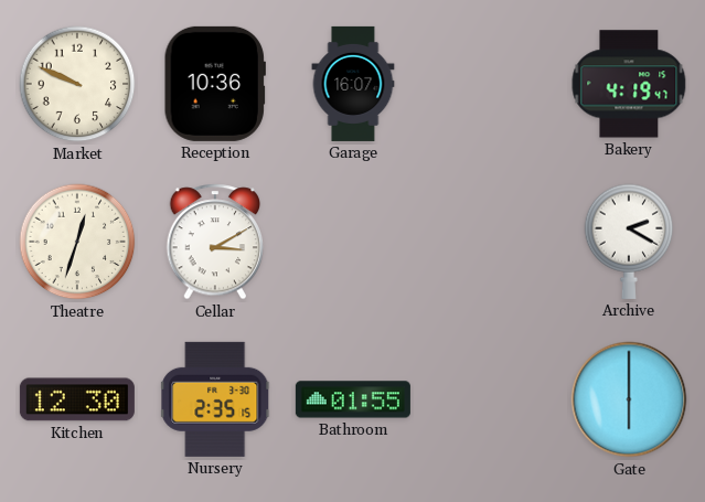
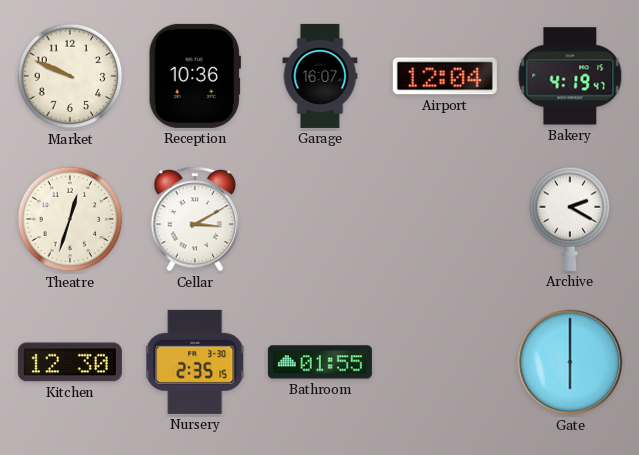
Airport: none -> 12:04
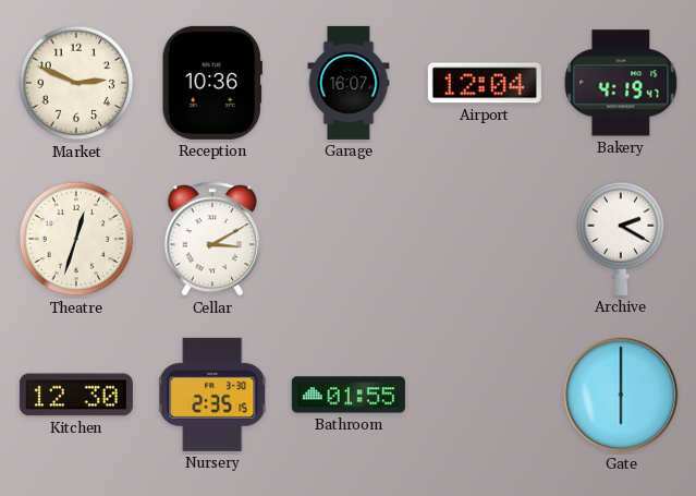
Market: 9:49 -> 2:49
